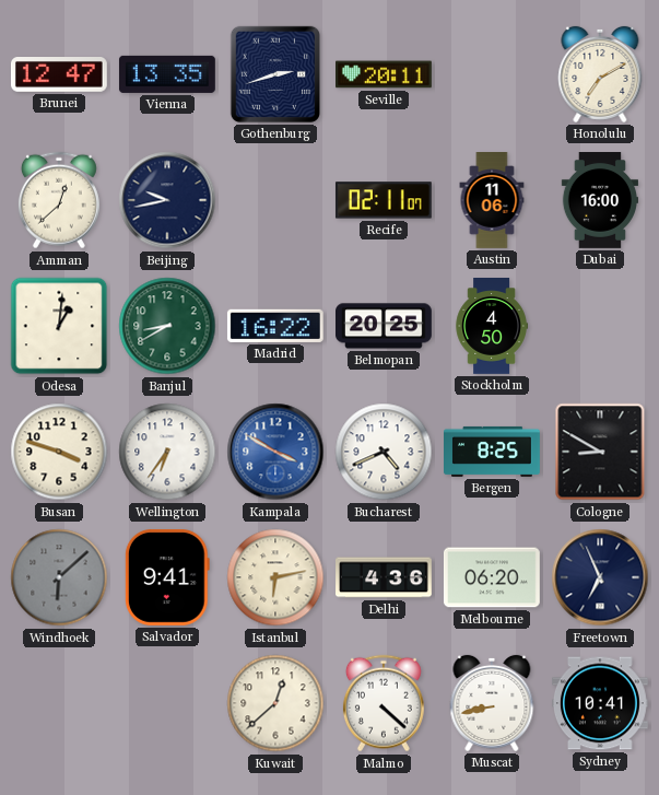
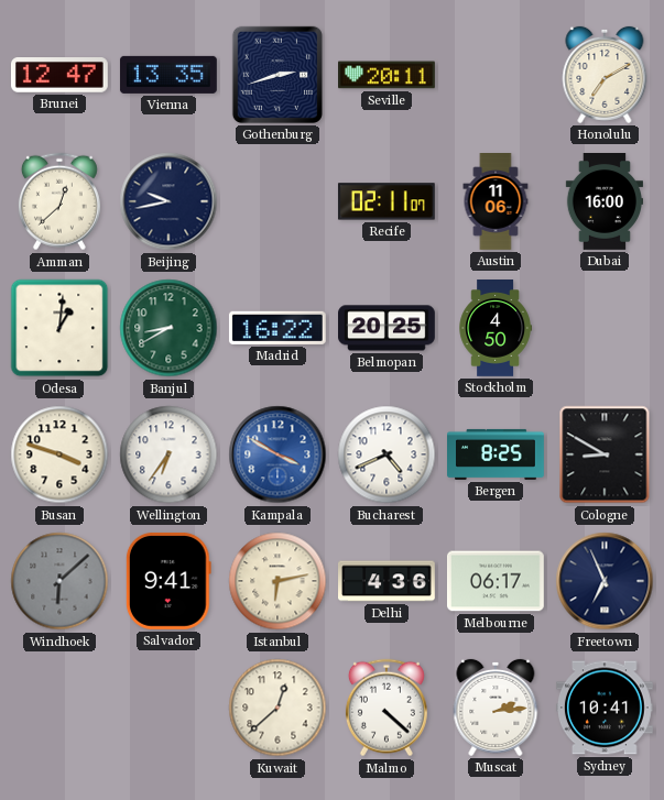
Melbourne: 06:20 -> 06:17
Muscat: 8:43 -> 2:14
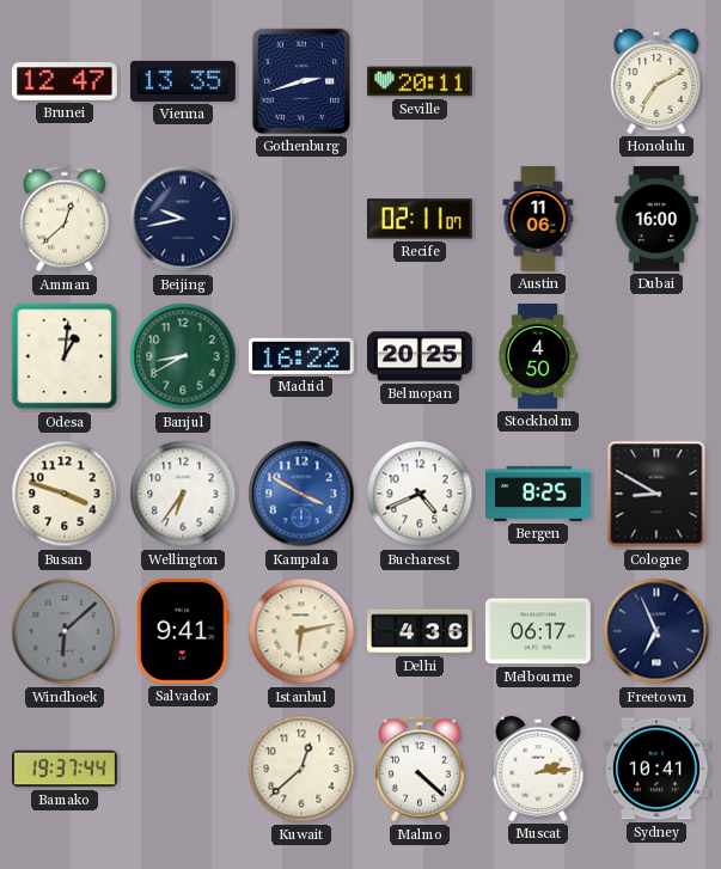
Bamako: none -> 19:37
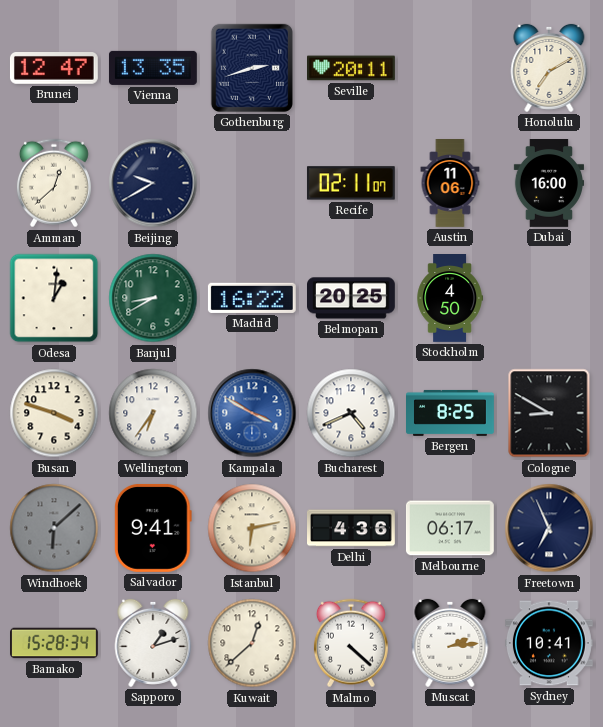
Beijing: 9:43 -> 9:40
Bamako: 19:37 -> 15:28
Sapporo: none -> 1:12
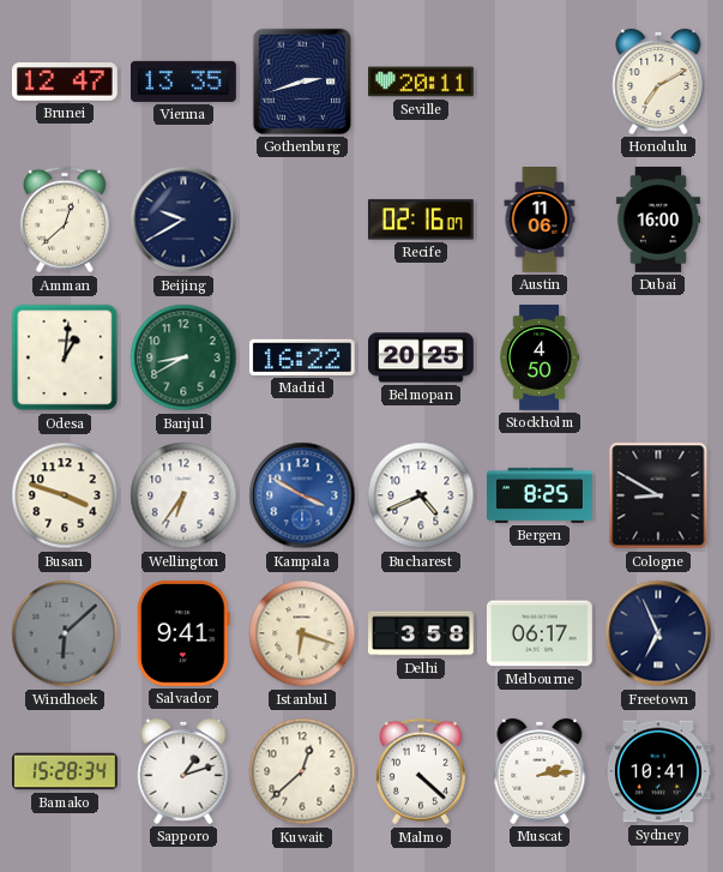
Recife: 02:11 -> 02:16
Istanbul: 6:13 -> 6:18
Delhi: 4:36 -> 3:58
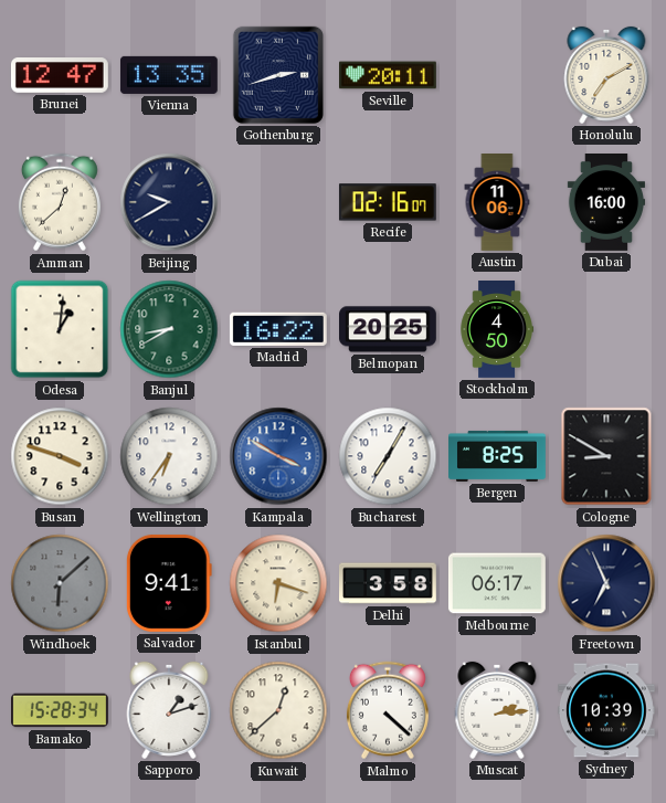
Bucharest: 4:41 -> 7:05
Sydney: 10:41 -> 10:39
